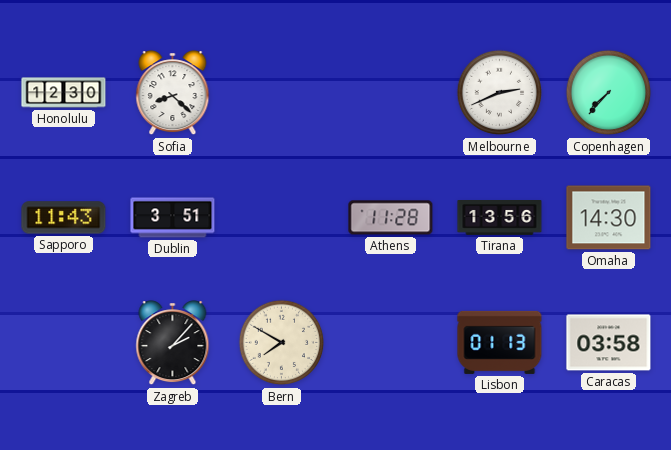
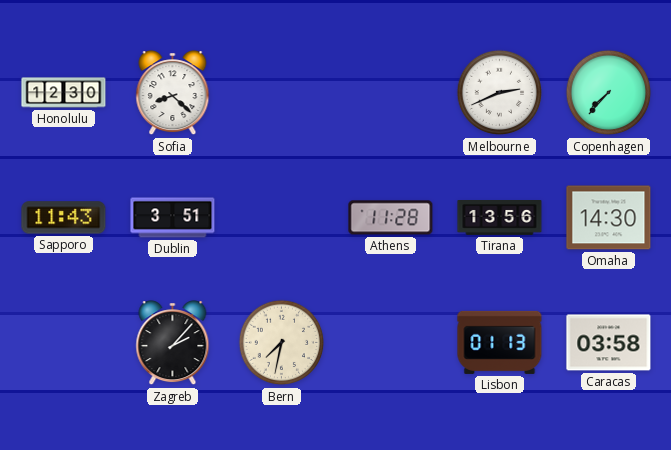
Bern: 7:50 -> 7:32
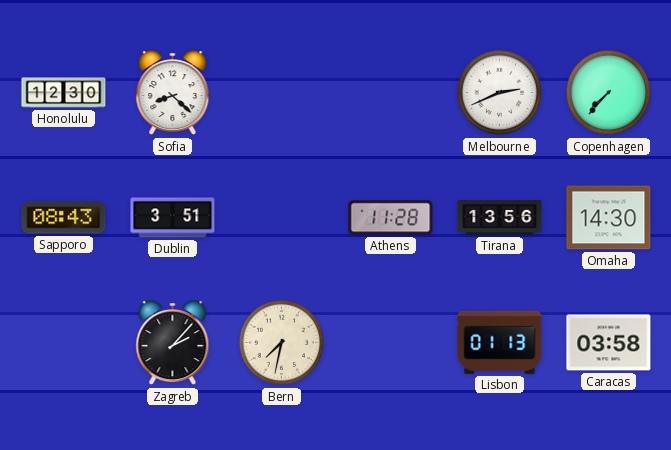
Sapporo: 11:43 -> 08:43
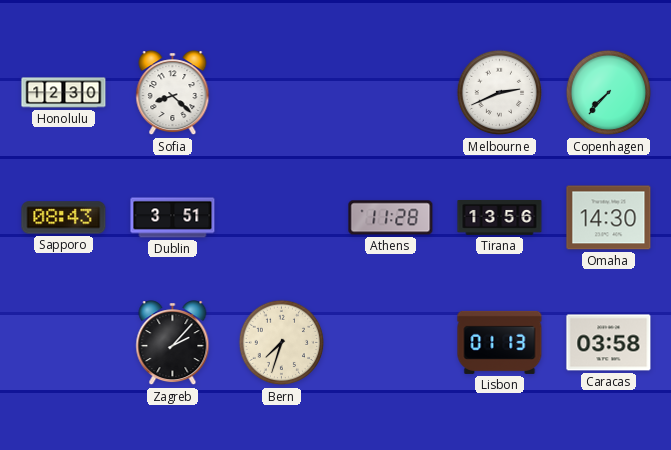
Bern: 7:32 -> 7:33
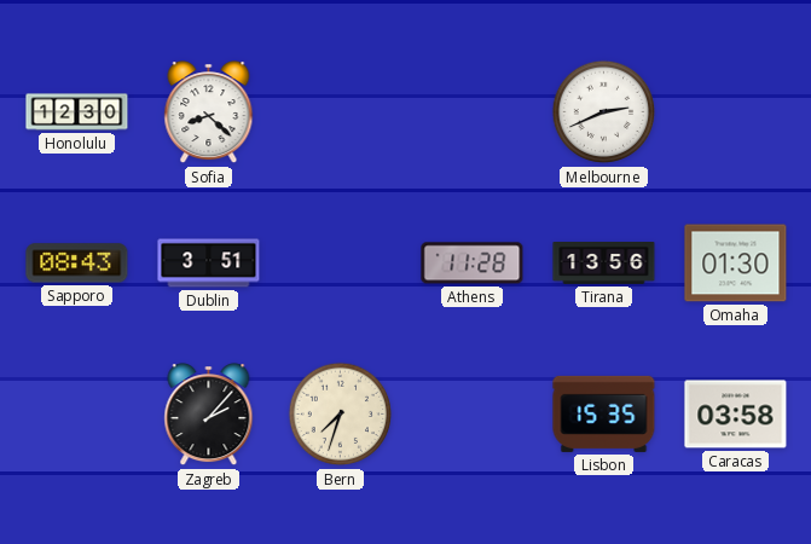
Copenhagen: 7:37 -> none
Omaha: 14:30 -> 01:30
Lisbon: 01:13 -> 15:35
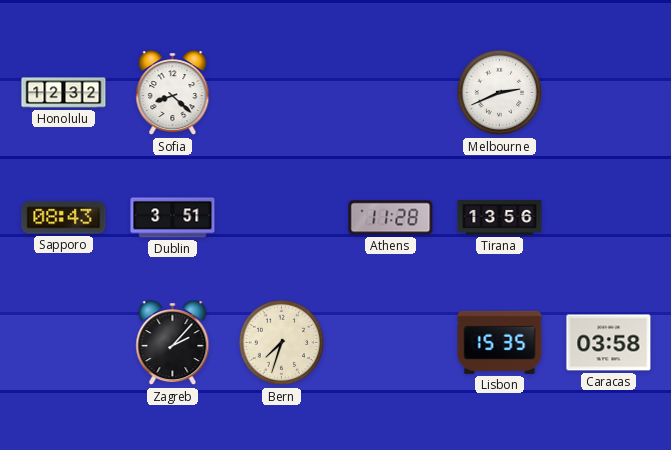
Honolulu: 12:30 -> 12:32
Omaha: 01:30 -> none
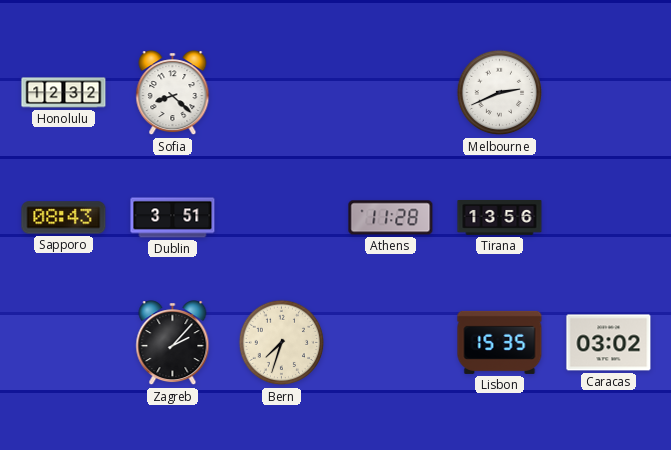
Caracas: 03:58 -> 03:02
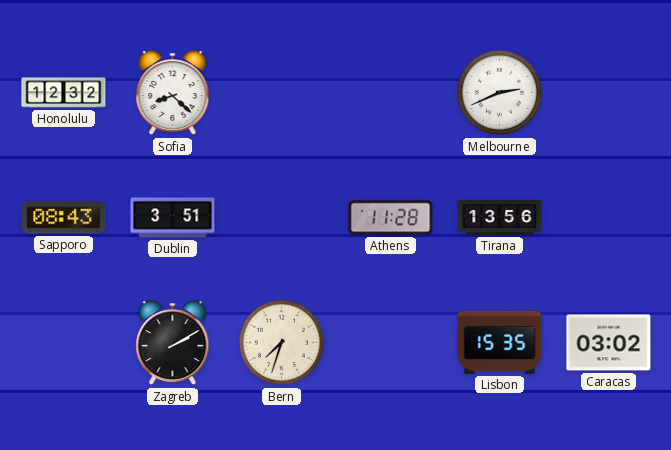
Zagreb: 2:07 -> 2:10
